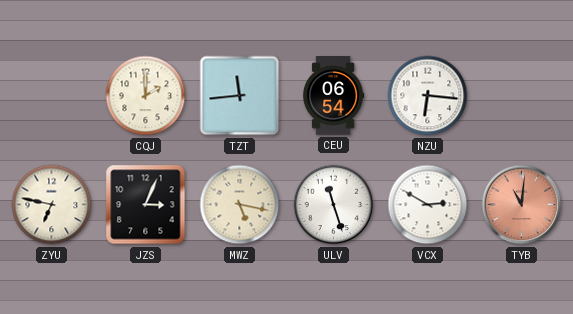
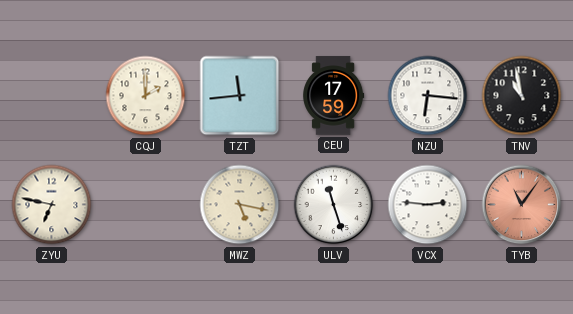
CEU: 06:54 -> 17:59
TNV: none -> 10:58
JZS: 3:04 -> none
VCX: 2:50 -> 2:46
TYB: 11:01 -> 11:06
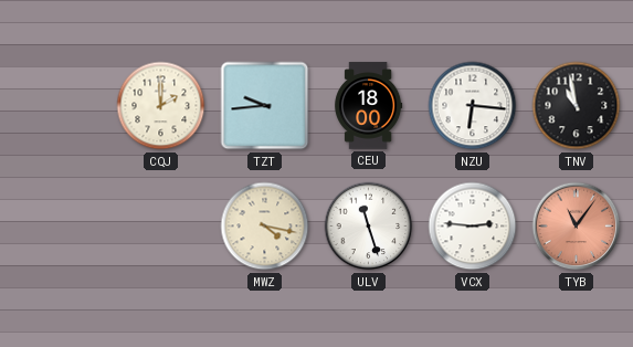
TZT: 11:44 -> 9:44
CEU: 17:59 -> 18:00
ZYU: 6:47 -> none
MWZ: 5:17 -> 4:17
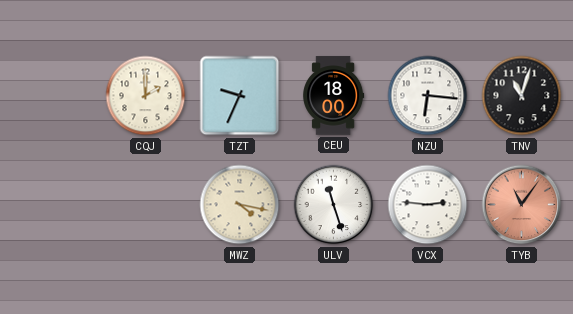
TZT: 9:44 -> 9:34
TNV: 10:58 -> 11:03
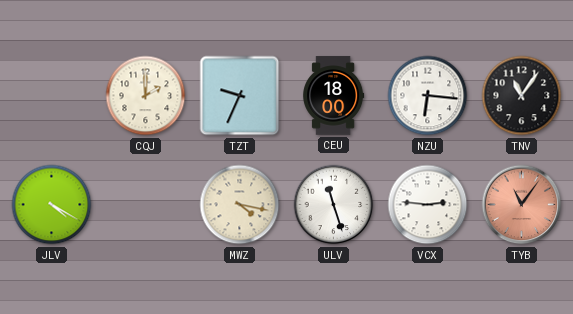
TNV: 11:03 -> 11:06
JLV: none -> 4:20
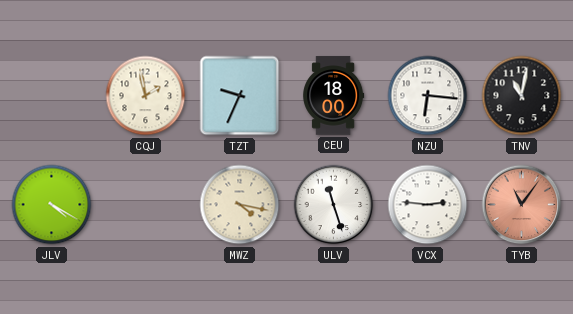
CQJ: 2:00 -> 1:58
TNV: 11:06 -> 11:02
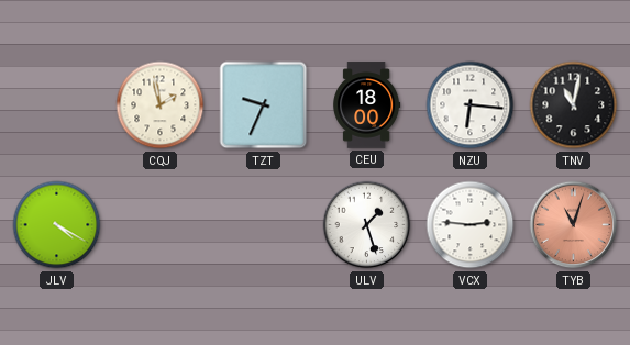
MWZ: 4:17 -> none
ULV: 11:27 -> 1:27
TYB: 11:06 -> 11:03
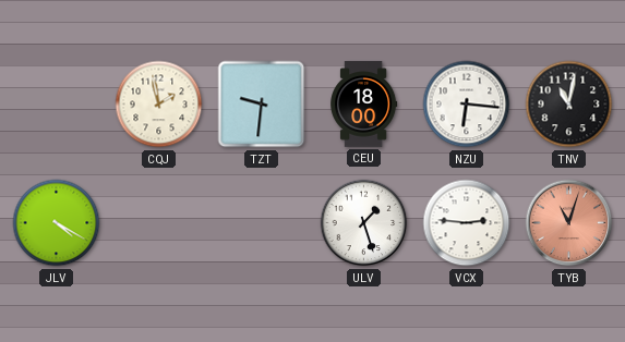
TZT: 9:34 -> 9:31
